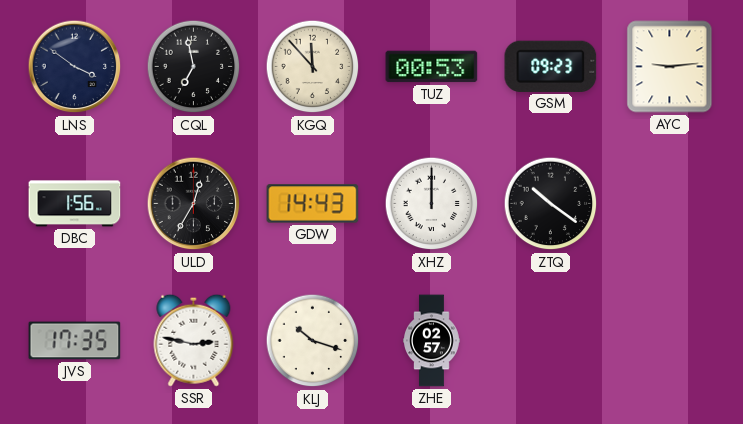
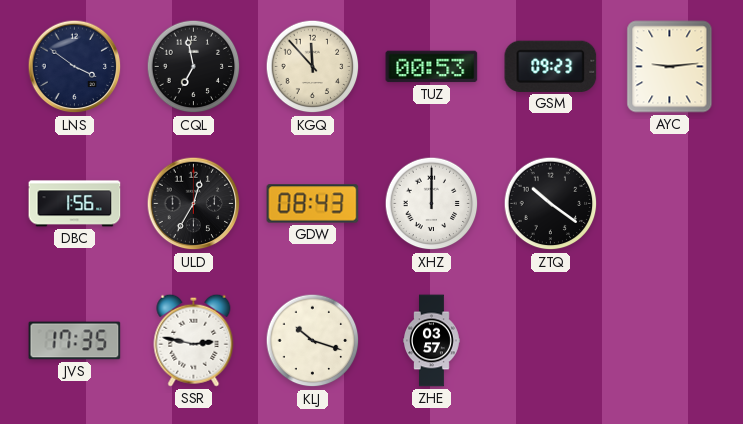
GDW: 14:43 -> 08:43
ZHE: 02:57 -> 03:57
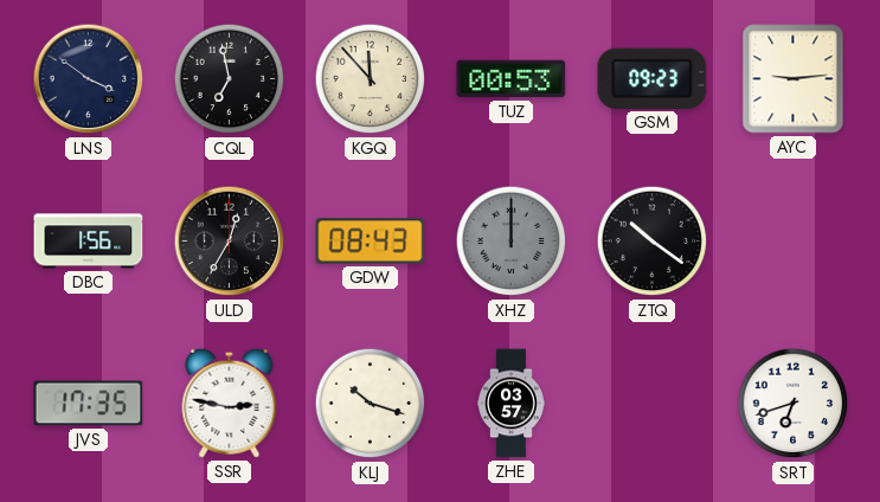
XHZ dial: white -> grey
SRT: none -> 6:42
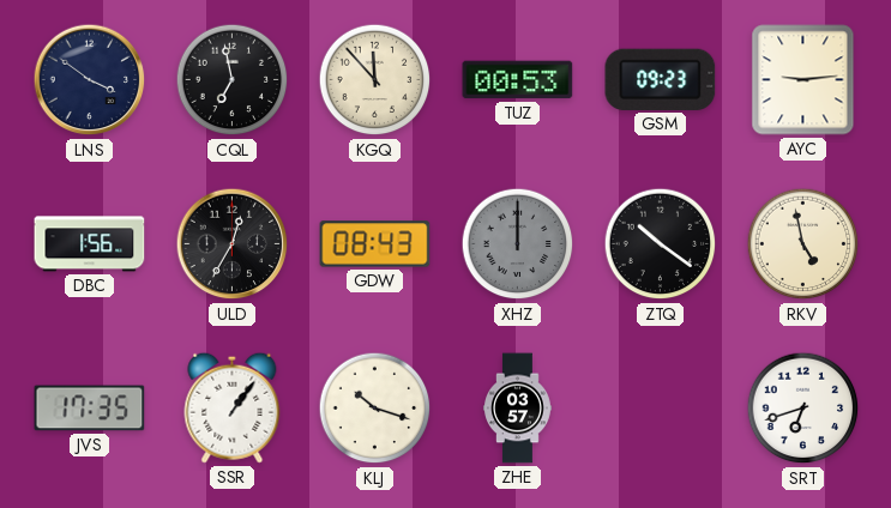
RKV: none -> 4:58
SSR: 2:47 -> 1:06
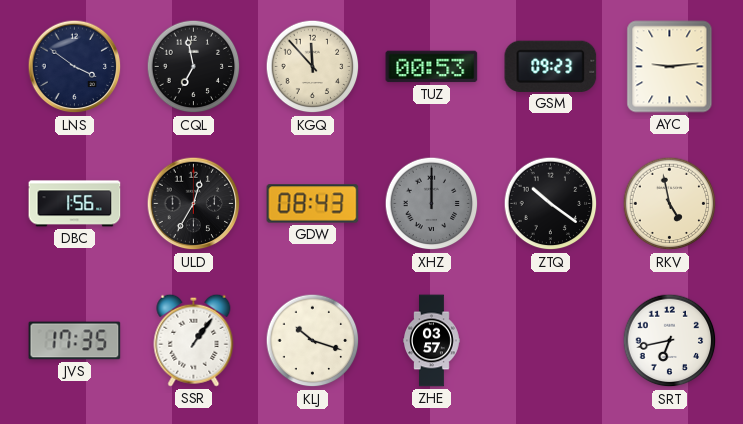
SRT: 6:42 -> 6:43
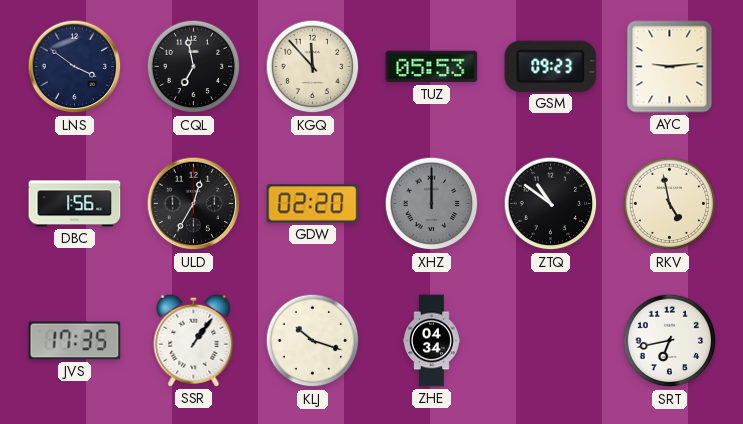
TUZ: 00:53 -> 05:53
GDW: 08:43 -> 02:20
ZTQ: 10:21 -> 10:51
ZHE: 03:57 -> 04:34
